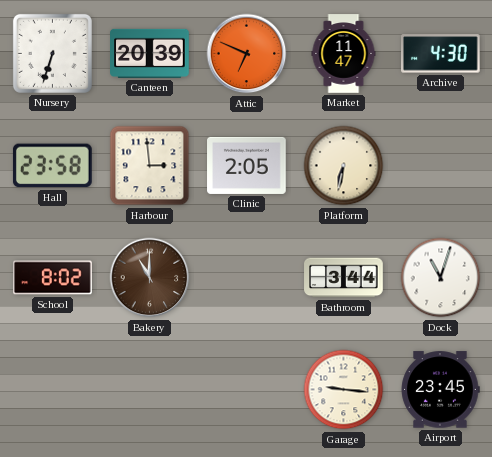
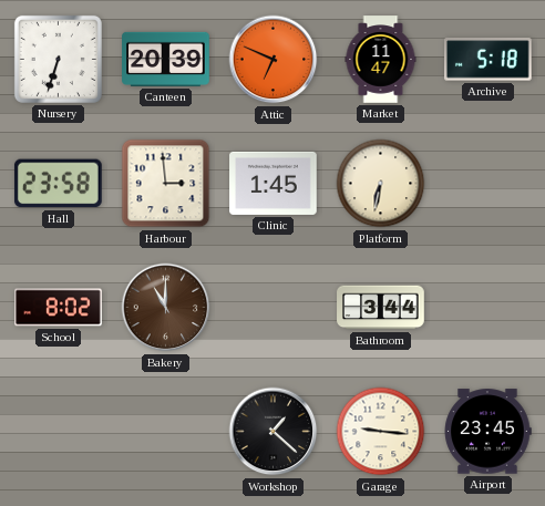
Archive: 4:30 -> 5:18
Clinic: 2:05 -> 1:45
Dock: 11:03 -> none
Workshop: none -> 1:22
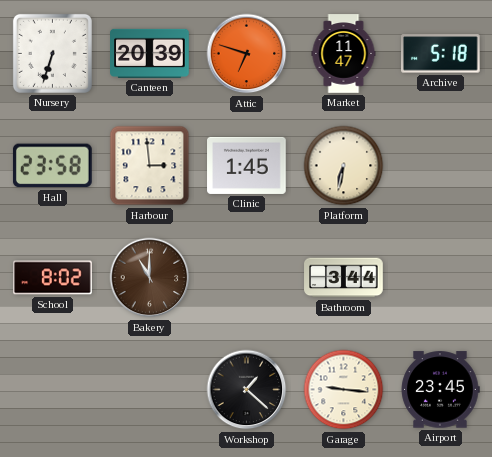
Attic: 6:49 -> 6:48
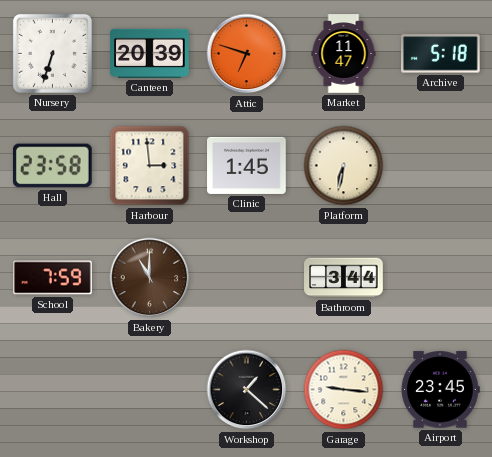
School: 8:02 -> 7:59
